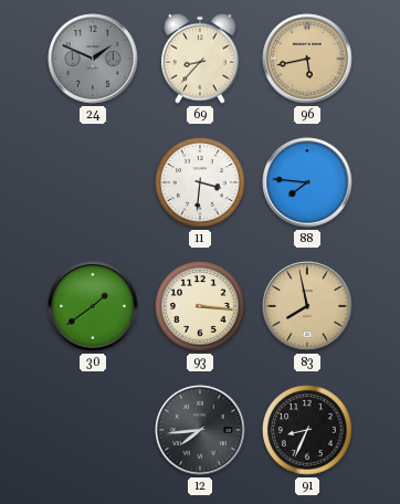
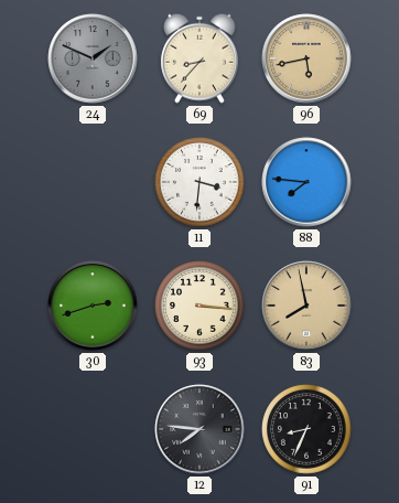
30: 1:39 -> 2:42
12: 7:44 -> 7:46
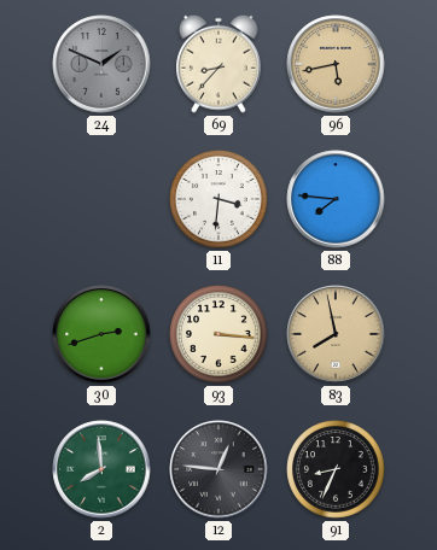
2: none -> 7:59
12: 7:46 -> 12:46
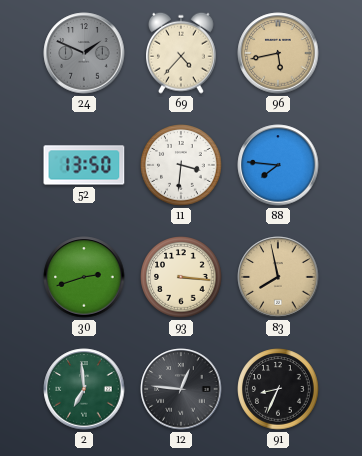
69: 8:37 -> 4:37
52: none -> 13:50
2: 7:59 -> 6:59
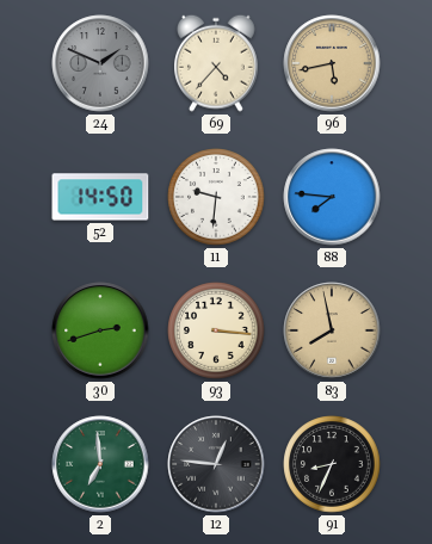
52: 13:50 -> 14:50
11: 3:31 -> 9:31
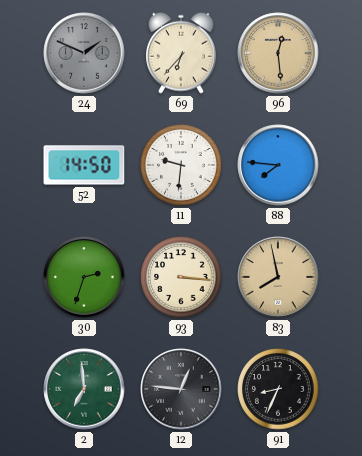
69: 4:37 -> 6:37
96: 5:43 -> 12:29
30: 2:42 -> 2:33
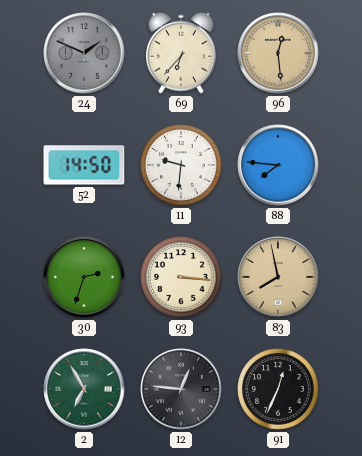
2: 6:59 -> 6:55
91: 8:34 -> 12:34
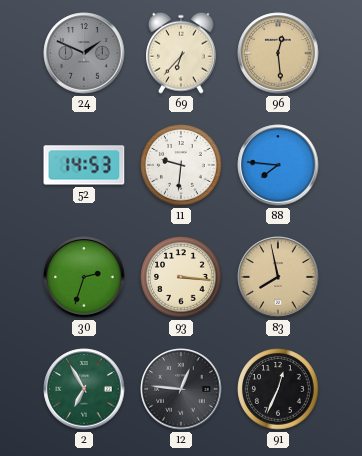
52: 14:50 -> 14:53
